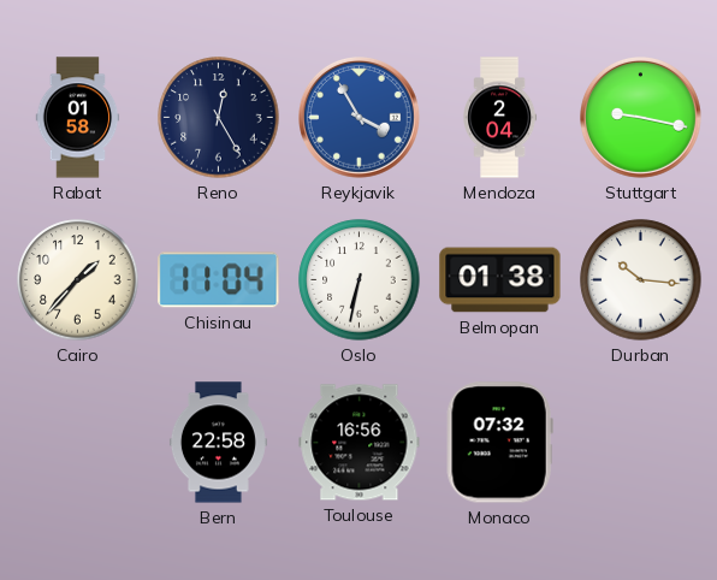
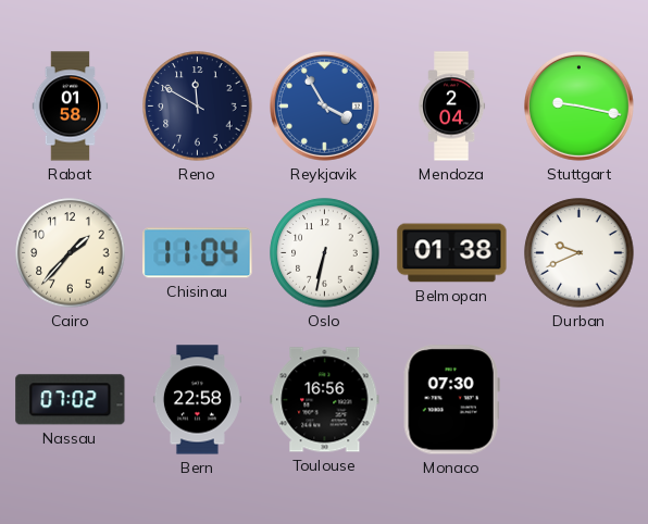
Reno: 12:25 -> 11:50
Durban: 10:16 -> 9:41
Nassau: none -> 07:02
Monaco: 07:32 -> 07:30
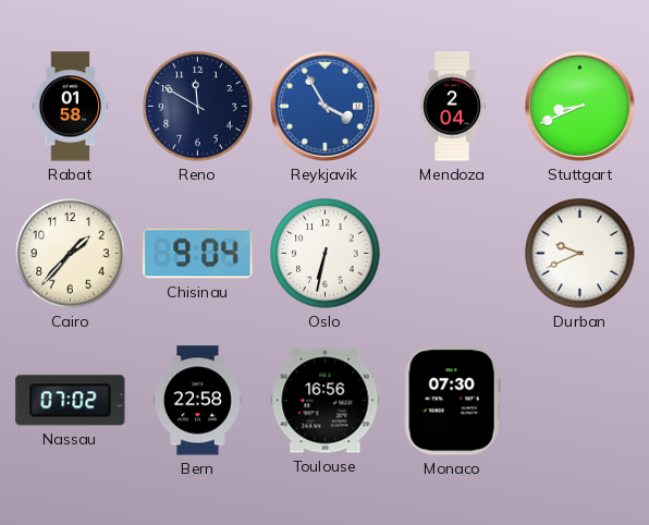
Stuttgart: 9:17 -> 8:41
Chisinau: 11:04 -> 9:04
Belmopan: 01:38 -> none
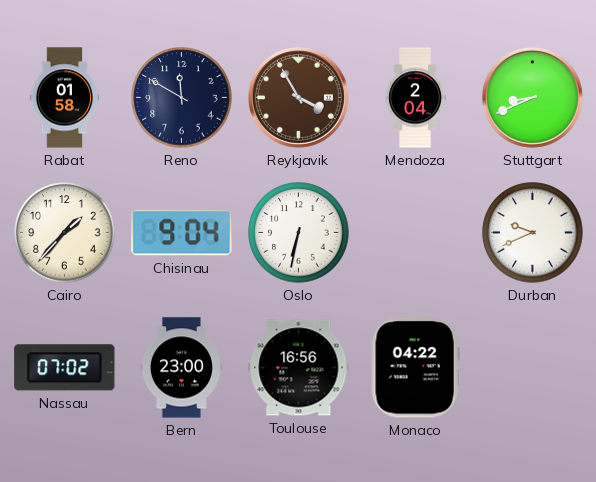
Reykjavik dial: blue -> brown
Bern: 22:58 -> 23:00
Monaco: 07:30 -> 04:22
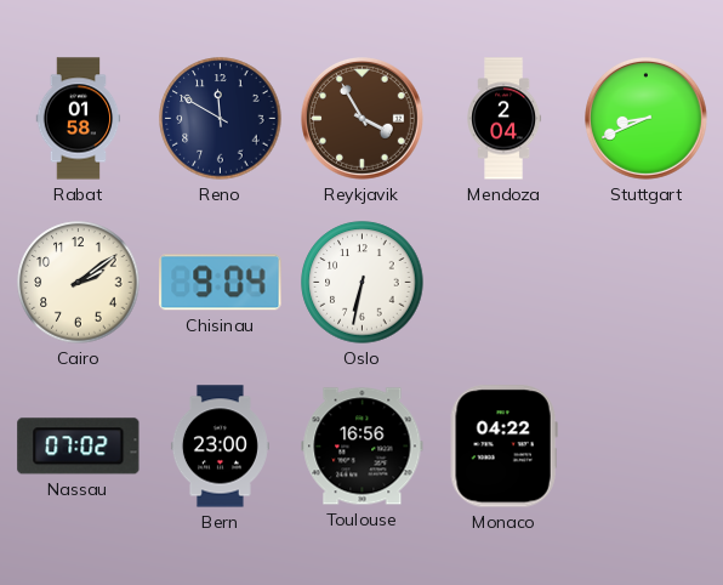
Cairo: 1:37 -> 2:09
Durban: 9:41 -> none
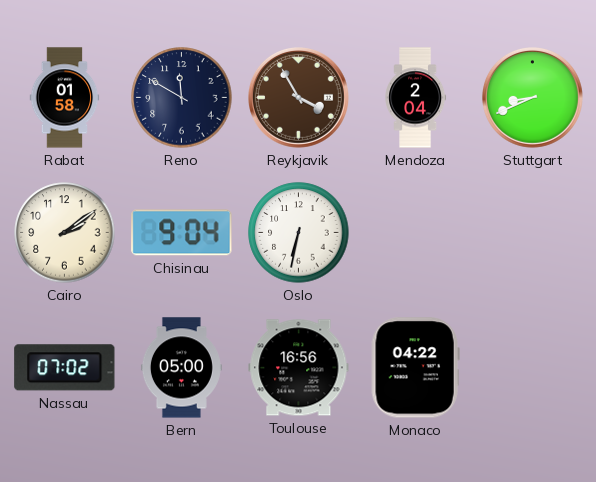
Bern: 23:00 -> 05:00
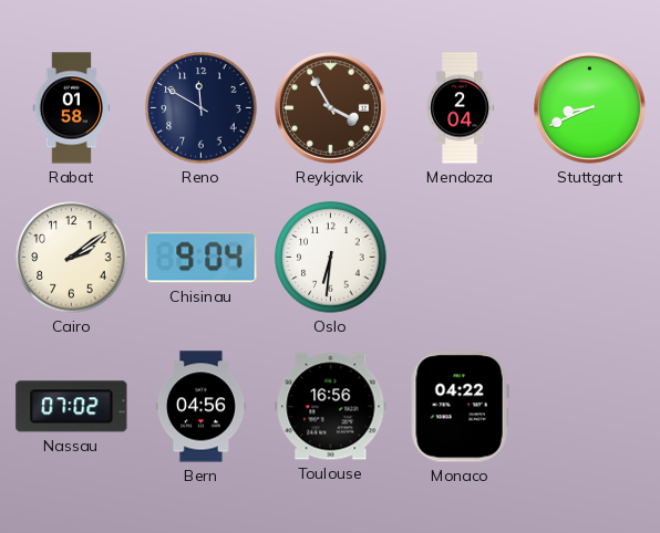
Oslo: 6:32 -> 6:31
Bern: 05:00 -> 04:56
